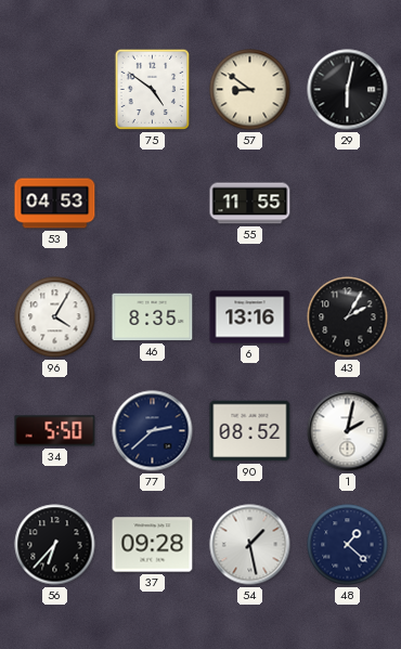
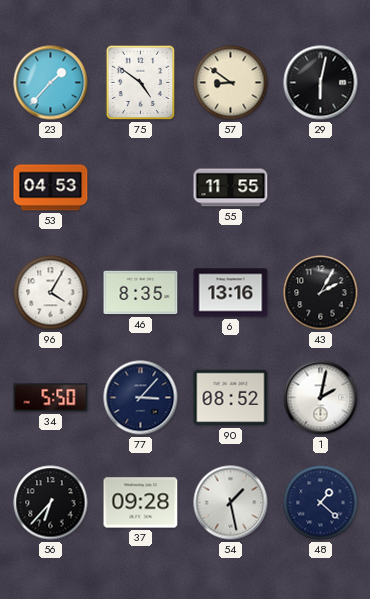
23: none -> 1:37
77: 2:38 -> 3:07
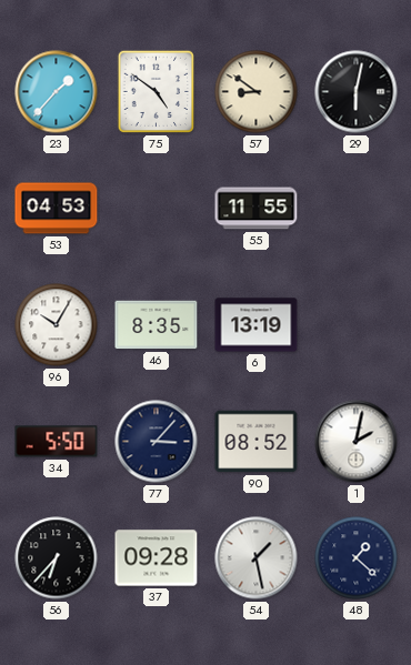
96: 4:05 -> 10:05
6: 13:16 -> 13:19
43: 2:05 -> none
